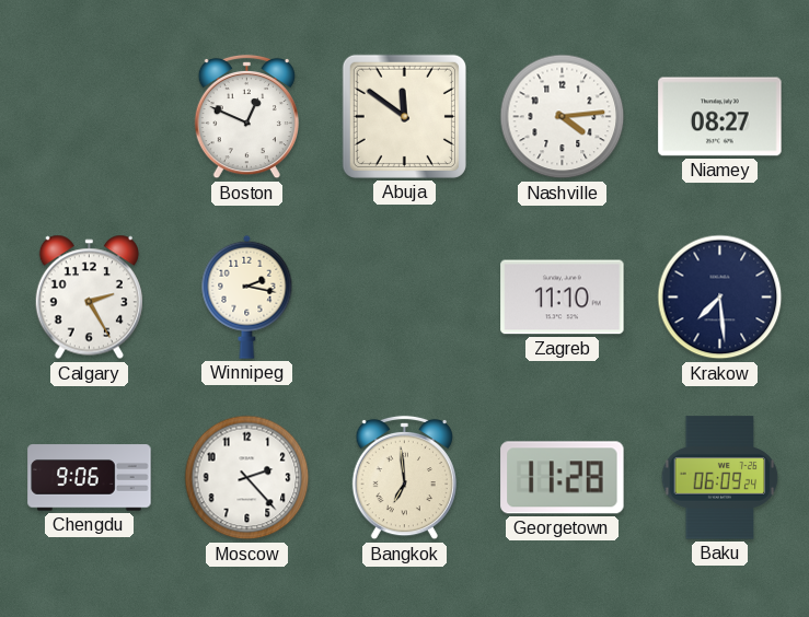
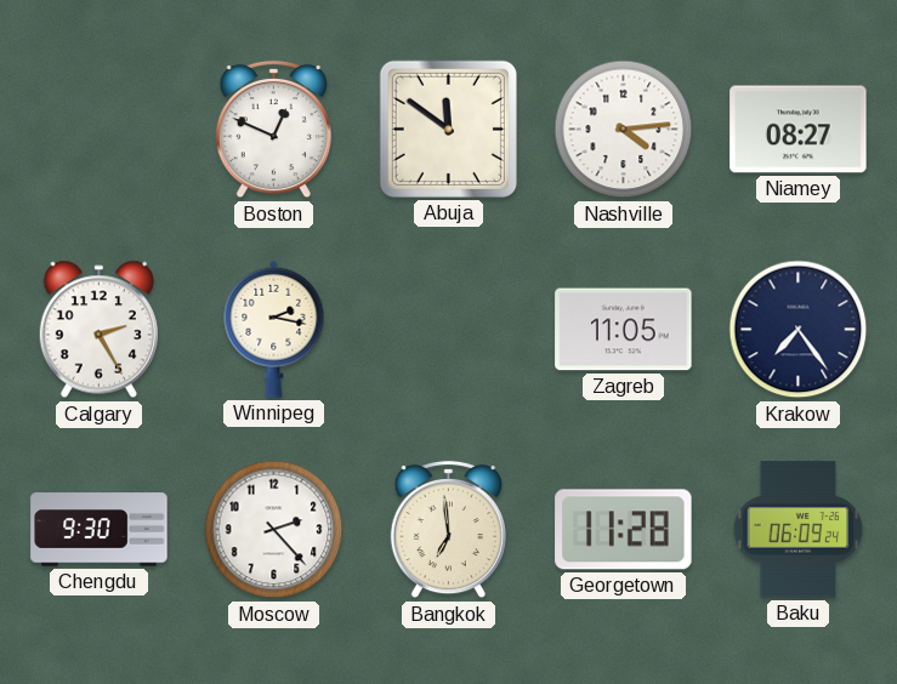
Zagreb: 11:10 -> 11:05
Krakow: 7:29 -> 7:24
Chengdu: 9:06 -> 9:30
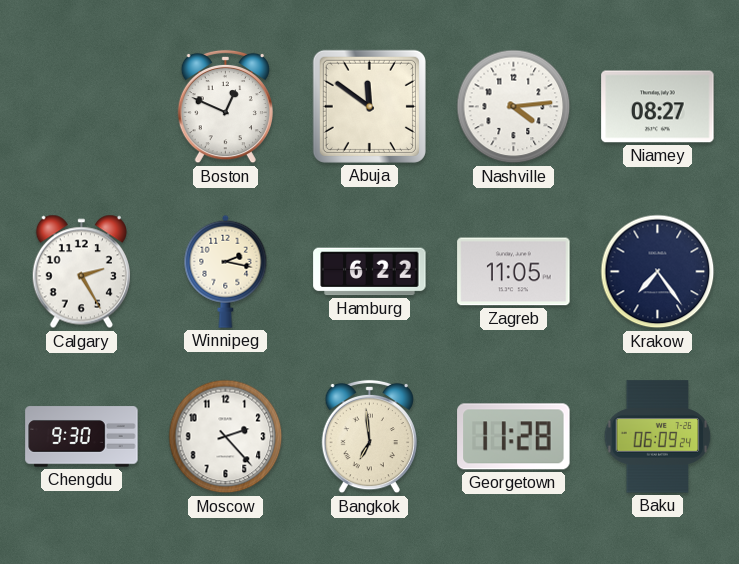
Hamburg: none -> 6:22
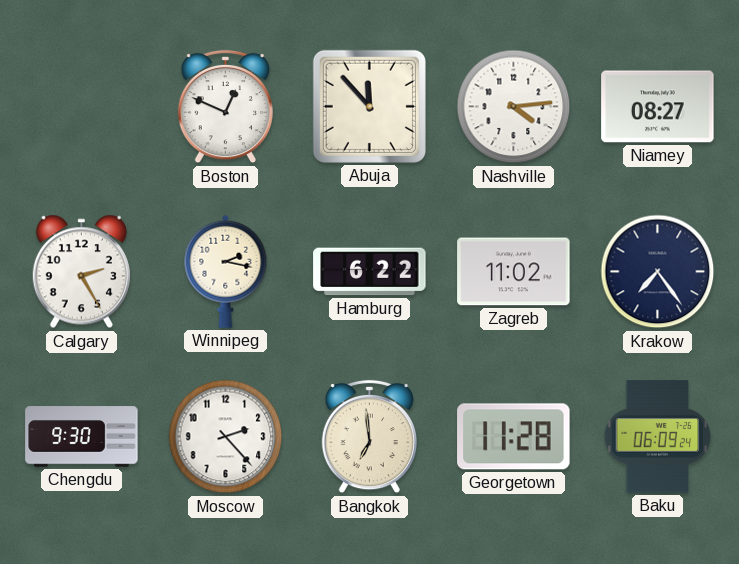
Abuja: 11:51 -> 11:53
Zagreb: 11:05 -> 11:02
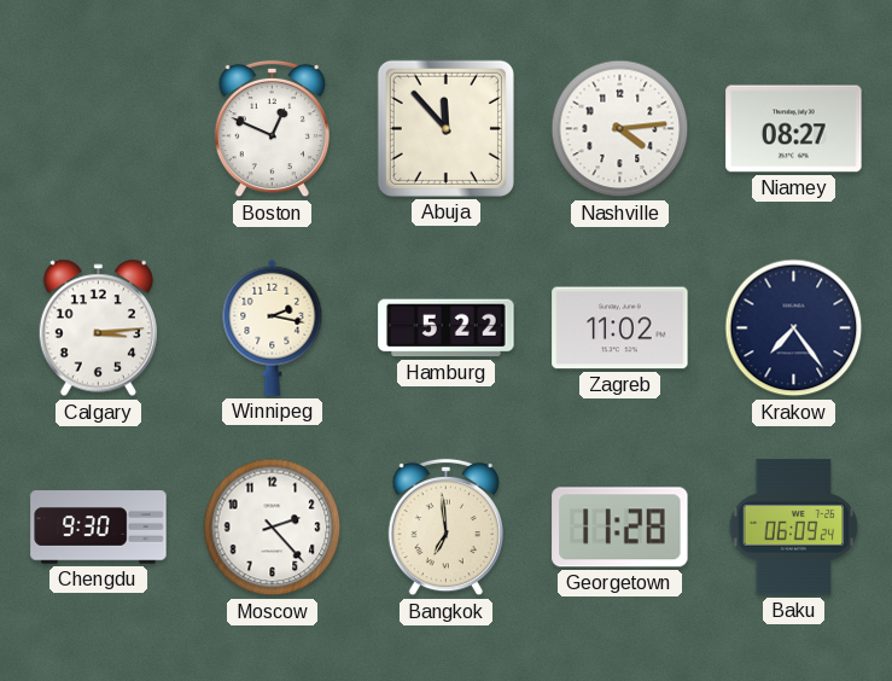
Calgary: 2:25 -> 3:14
Hamburg: 6:22 -> 5:22
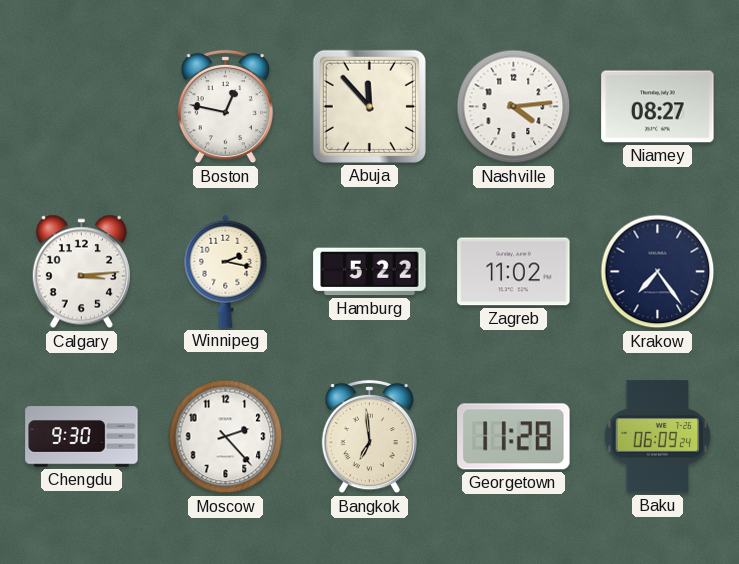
Boston: 12:49 -> 12:47
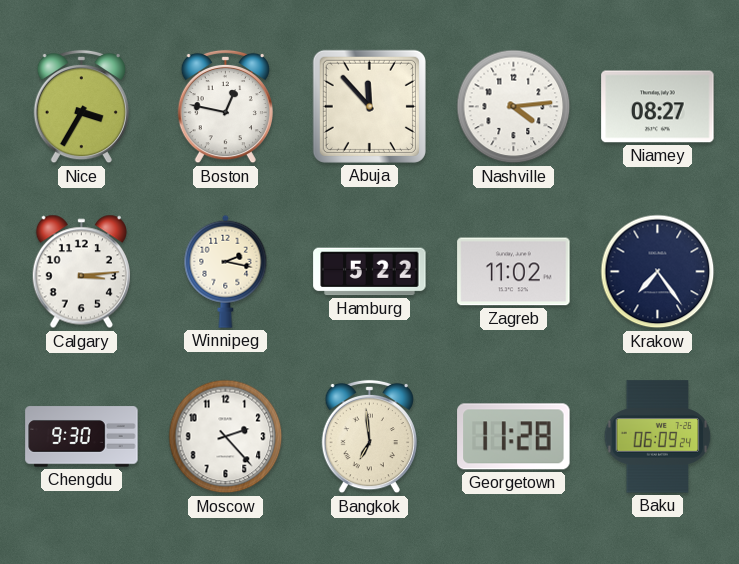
Nice: none -> 3:35
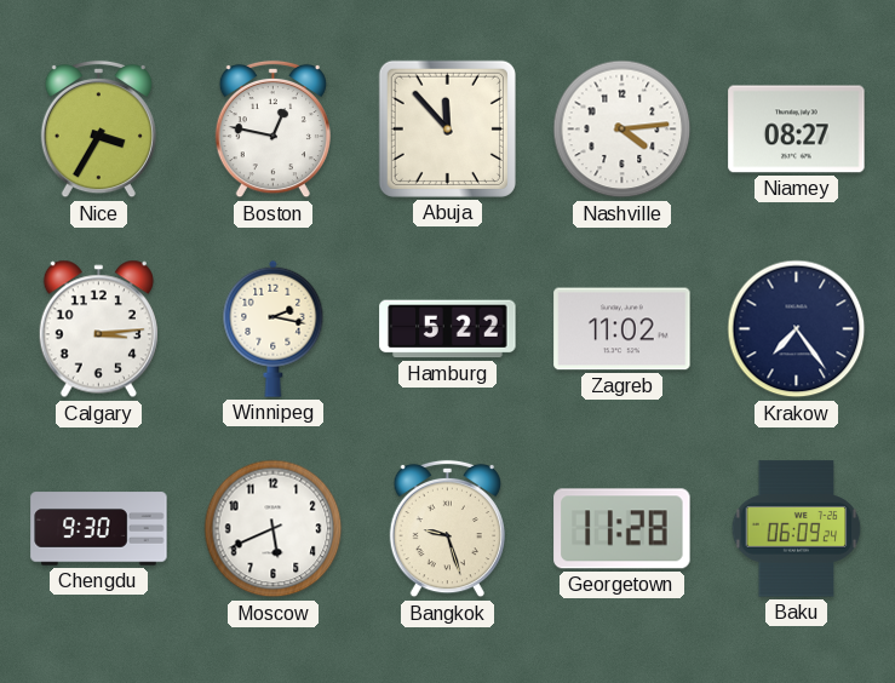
Moscow: 2:23 -> 5:41
Bangkok: 6:59 -> 9:27
